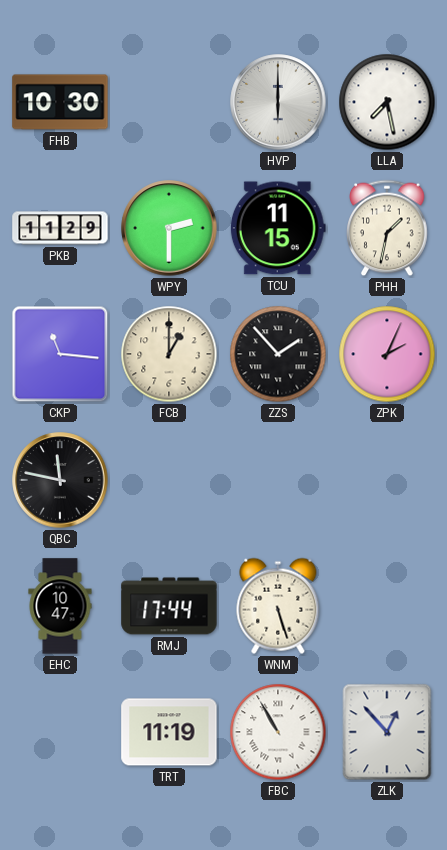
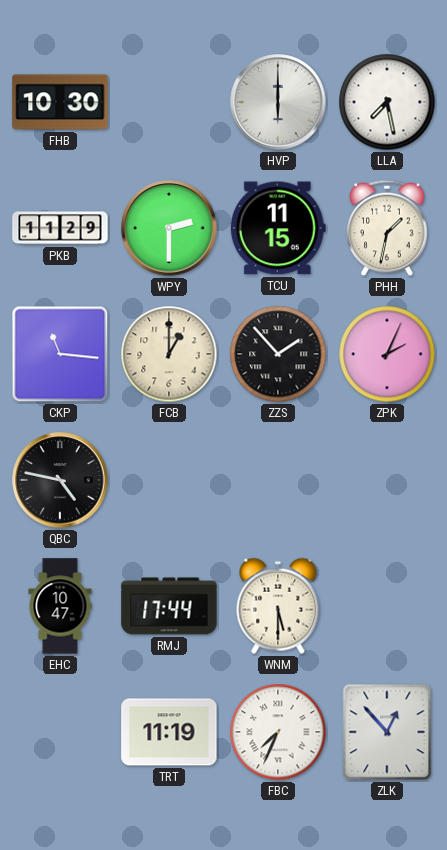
QBC: 11:47 -> 4:47
WNM: 5:27 -> 5:30
FBC: 10:55 -> 7:34
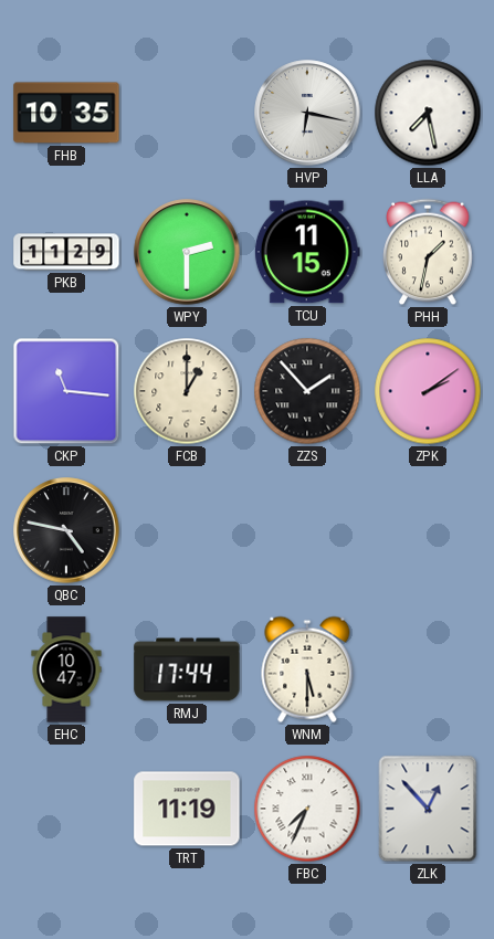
FHB: 10:30 -> 10:35
HVP: 6:00 -> 6:17
ZPK: 2:04 -> 2:09
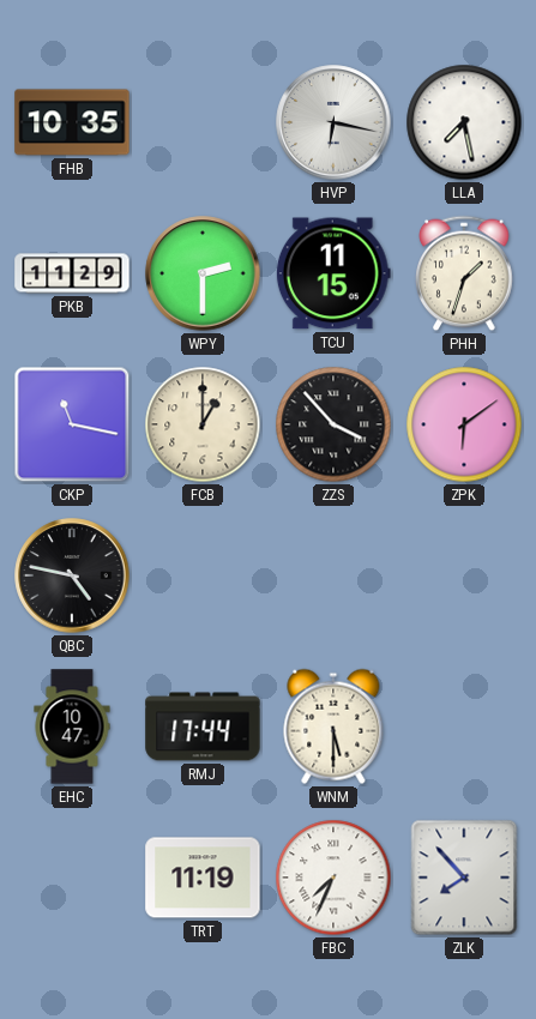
PHH: 1:32 -> 1:33
CKP: 11:16 -> 11:17
ZZS: 1:53 -> 3:53
ZPK: 2:09 -> 6:09
ZLK: 12:53 -> 7:53
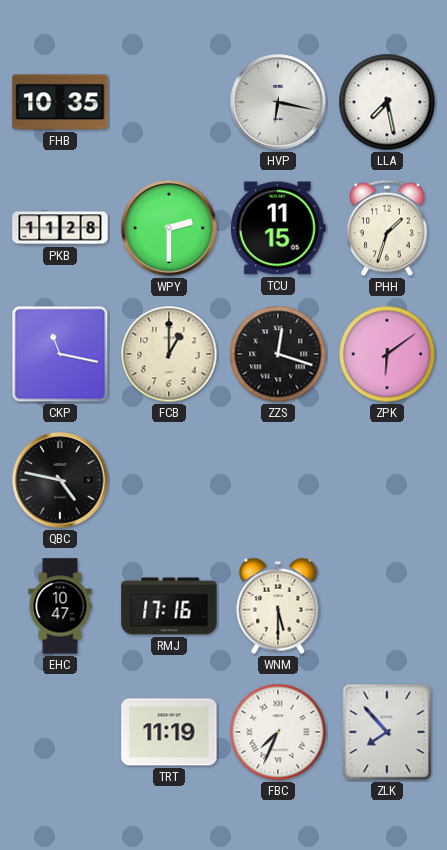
PKB: 11:29 -> 11:28
ZZS: 3:53 -> 12:18
RMJ: 17:44 -> 17:16
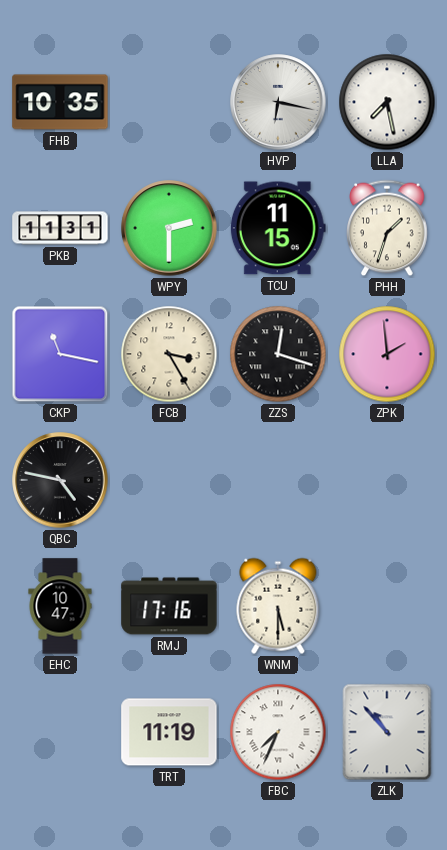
PKB: 11:28 -> 11:31
FCB: 1:00 -> 3:25
ZPK: 6:09 -> 1:59
ZLK: 7:53 -> 10:53
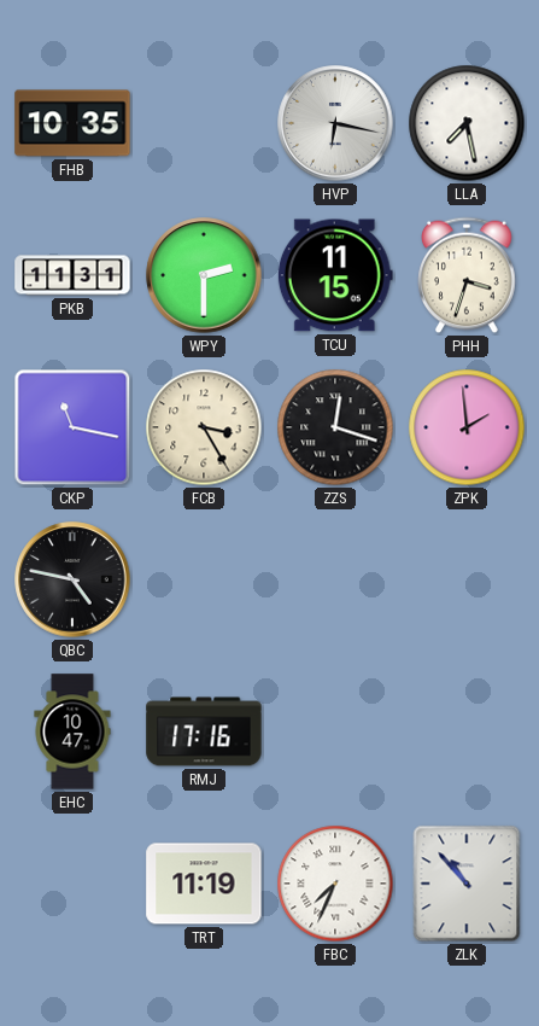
PHH: 1:33 -> 3:33
WNM: 5:30 -> none
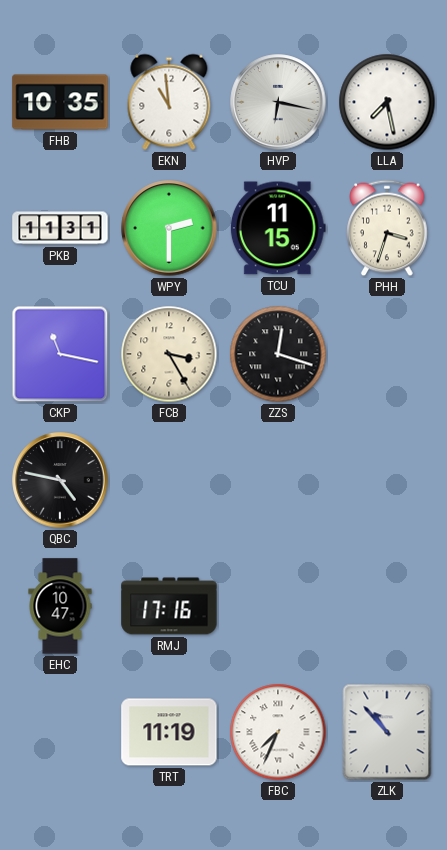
EKN: none -> 10:59
ZPK: 1:59 -> none
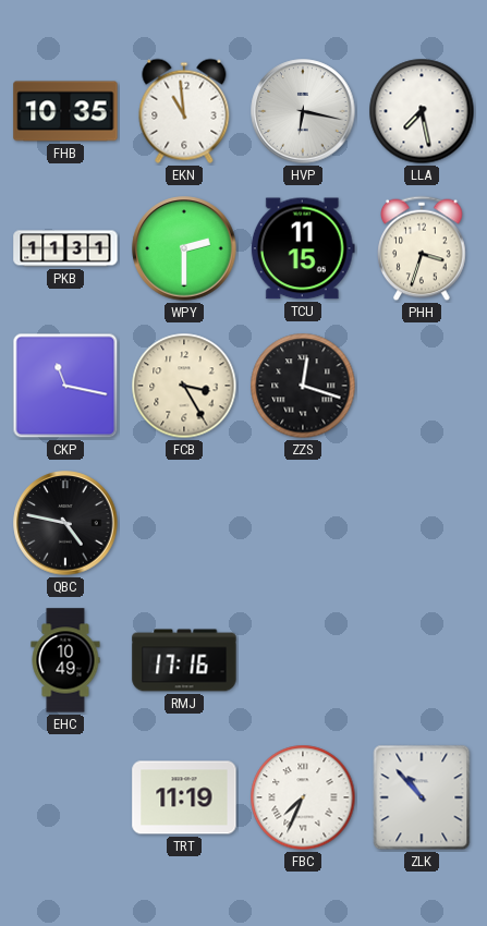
EHC: 10:47 -> 10:49
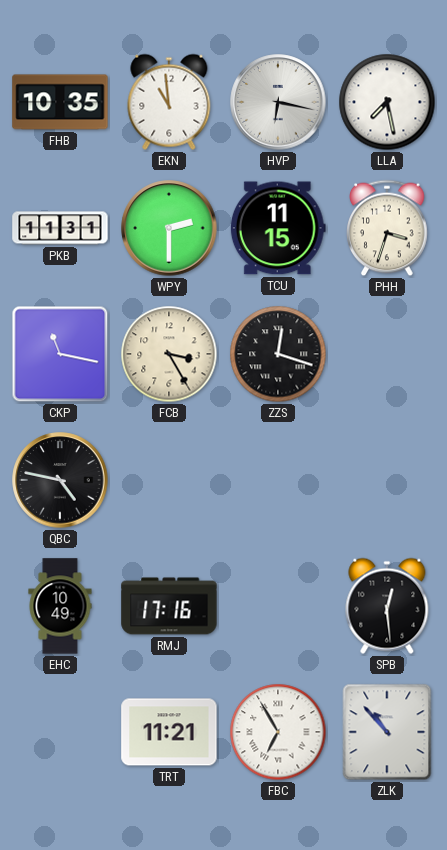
SPB: none -> 12:29
TRT: 11:19 -> 11:21
FBC: 7:34 -> 6:55
